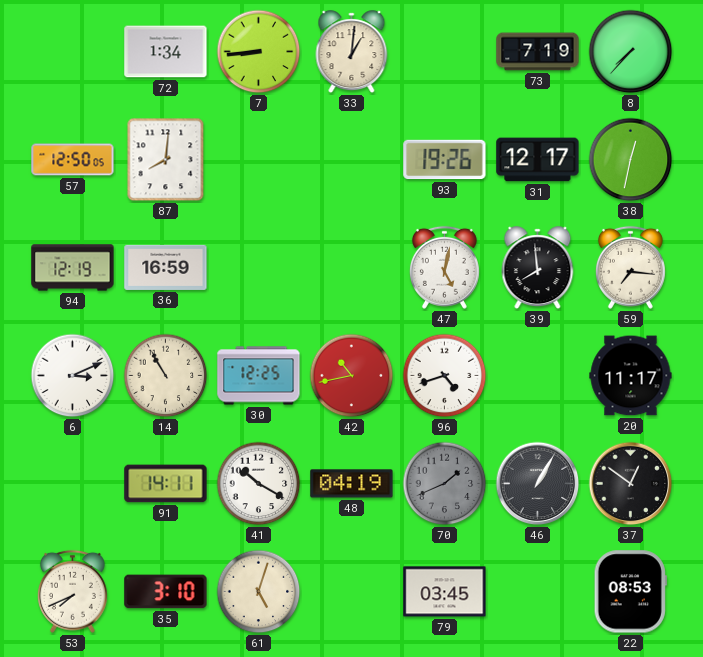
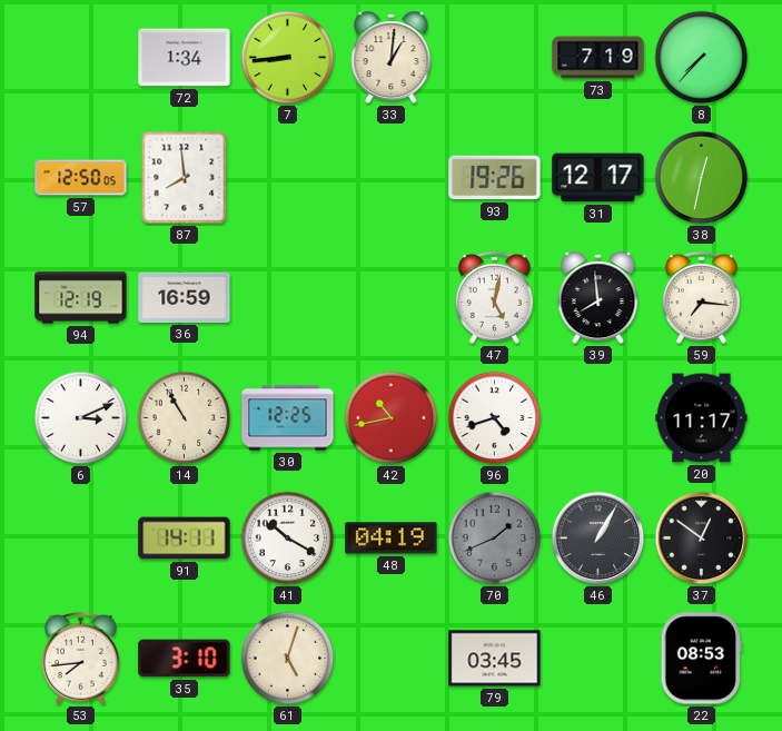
87: 8:01 -> 7:59
53: 7:41 -> 7:44
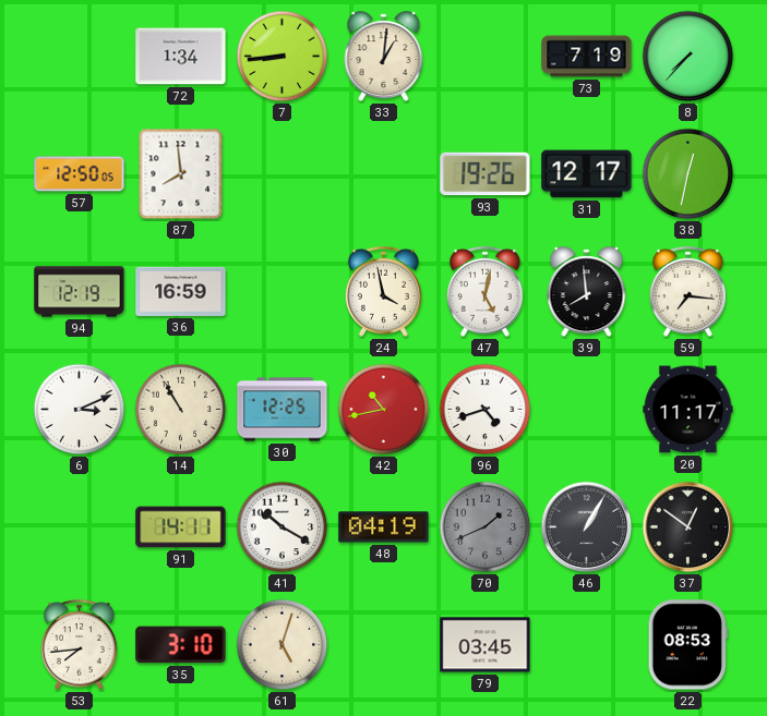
24: none -> 3:58
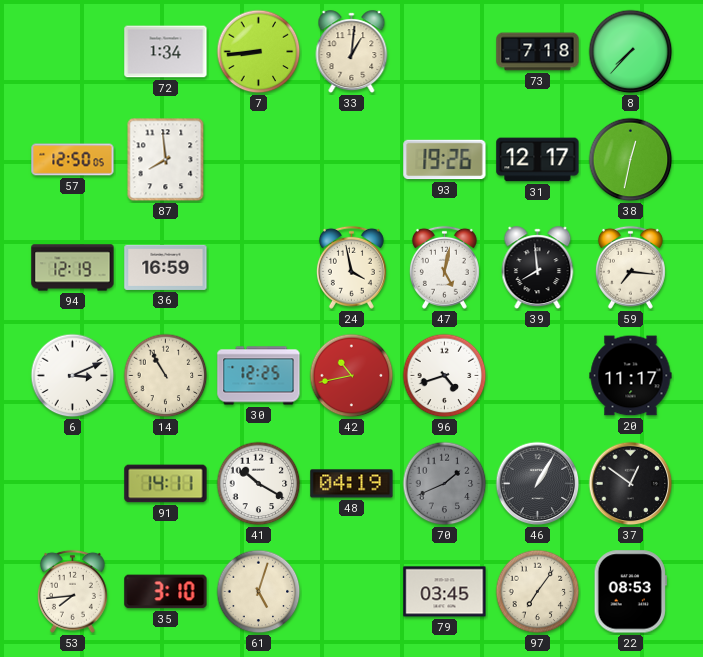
73: 7:19 -> 7:18
97: none -> 7:06
